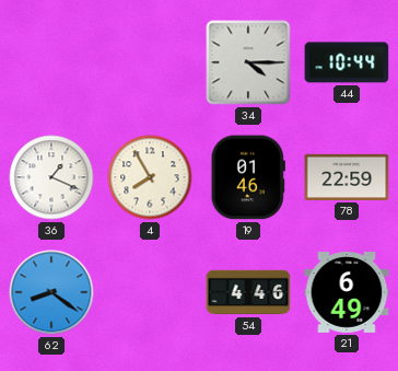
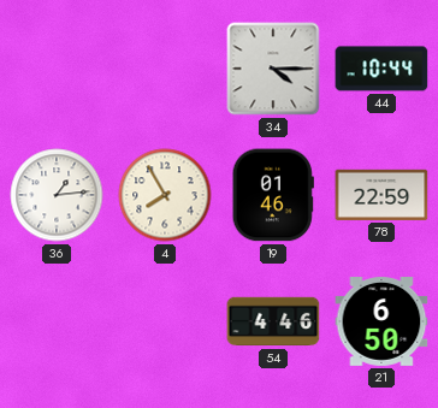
36: 1:19 -> 1:14
62: 8:21 -> none
21: 6:49 -> 6:50
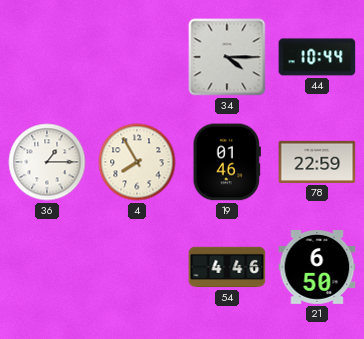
36: 1:14 -> 1:15
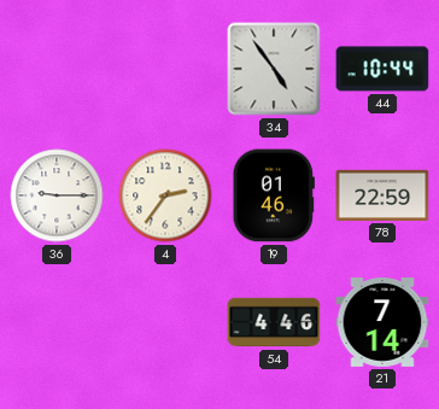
34: 4:15 -> 4:54
36: 1:15 -> 9:15
4: 7:55 -> 2:36
21: 6:50 -> 7:14
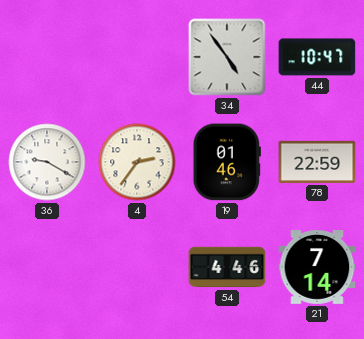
44: 10:44 -> 10:47
36: 9:15 -> 9:20
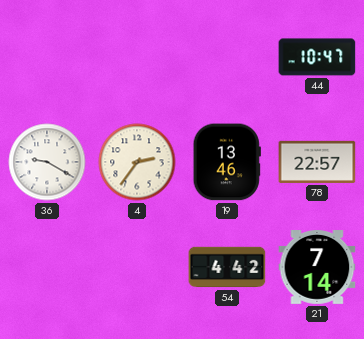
34: 4:54 -> none
19: 01:46 -> 13:46
78: 22:59 -> 22:57
54: 4:46 -> 4:42
